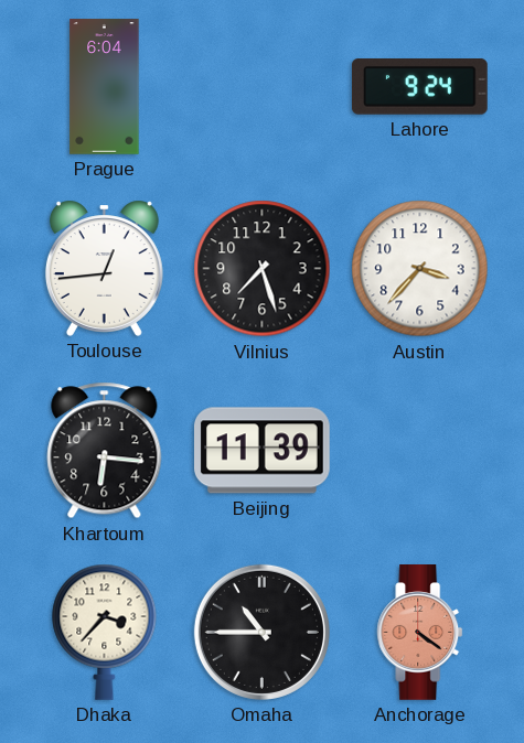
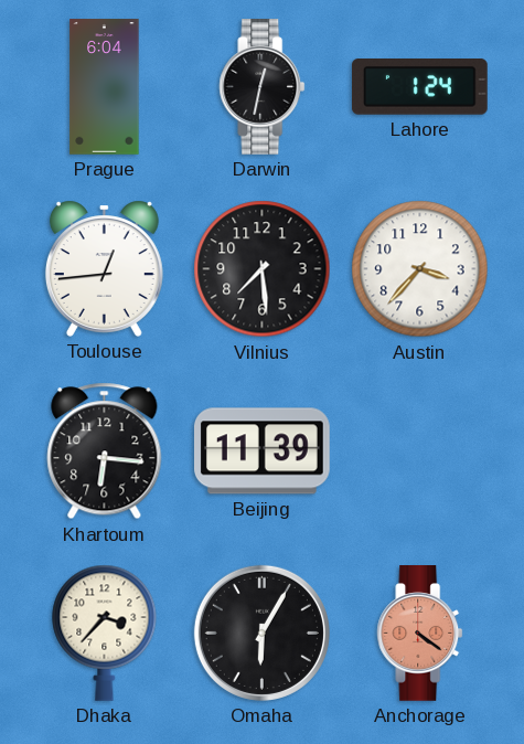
Darwin: none -> 12:32
Lahore: 9:24 -> 1:24
Vilnius: 7:27 -> 7:29
Omaha: 10:45 -> 6:05
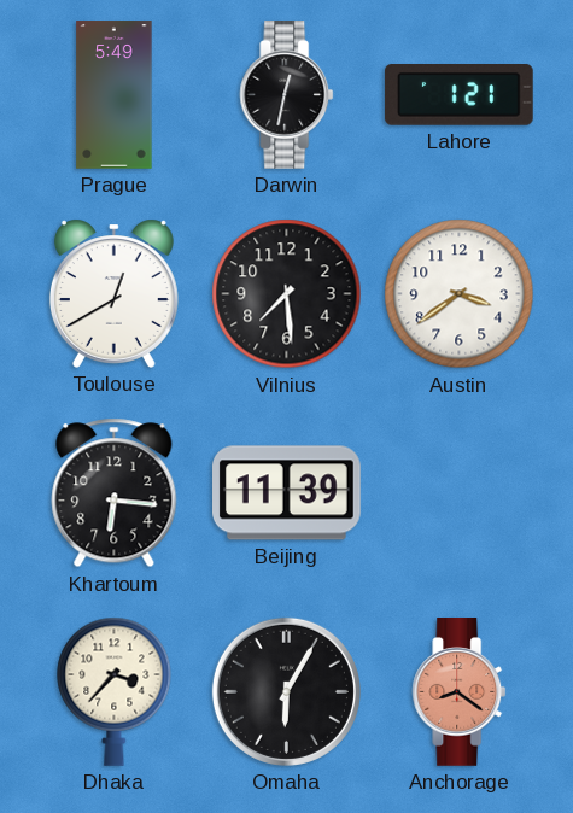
Prague: 6:04 -> 5:49
Lahore: 1:24 -> 1:21
Toulouse: 12:44 -> 12:40
Austin: 3:37 -> 3:39
Anchorage: 4:21 -> 8:21
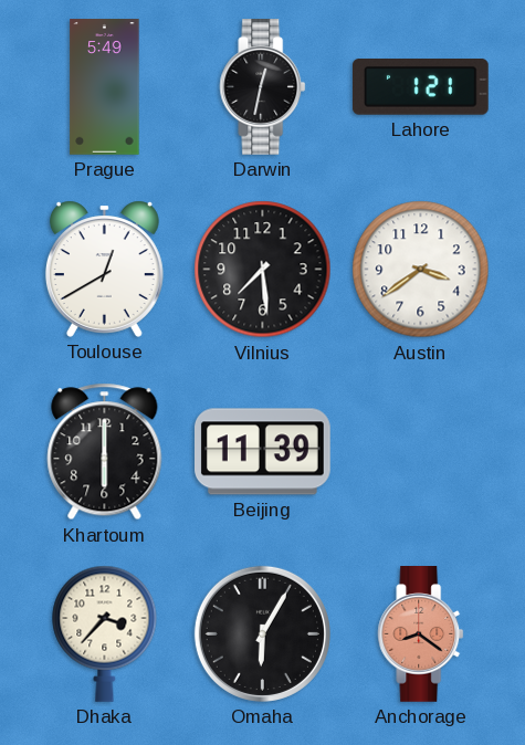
Khartoum: 6:16 -> 6:00
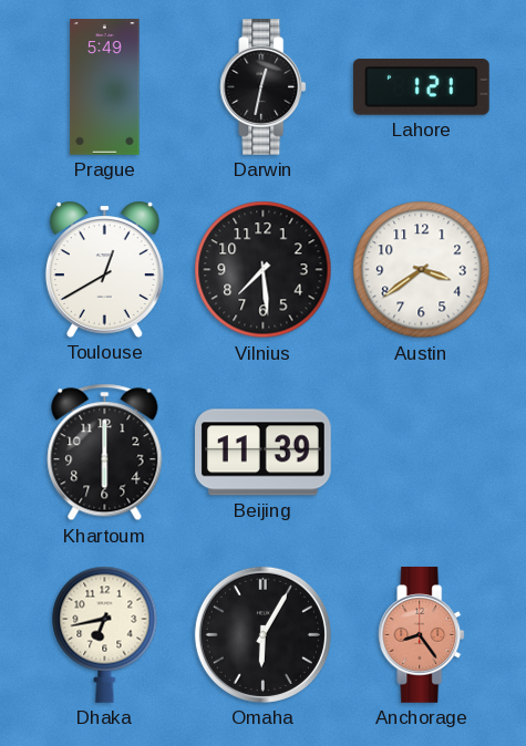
Dhaka: 3:37 -> 6:43
Anchorage: 8:21 -> 8:24
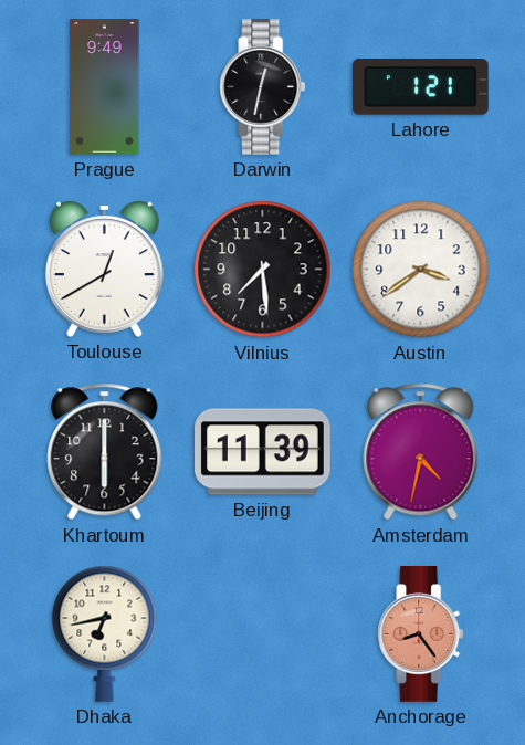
Prague: 5:49 -> 9:49
Amsterdam: none -> 4:32
Omaha: 6:05 -> none
